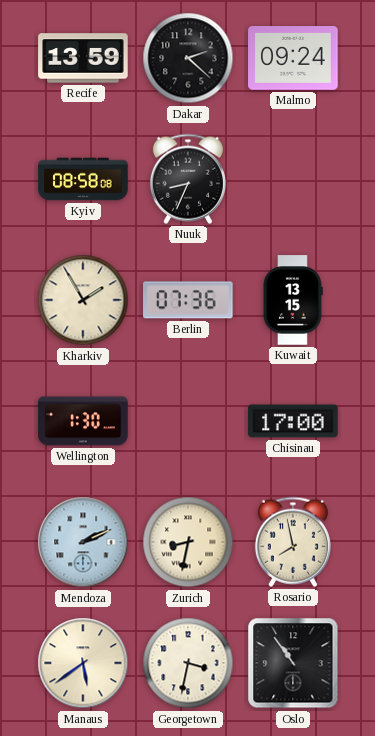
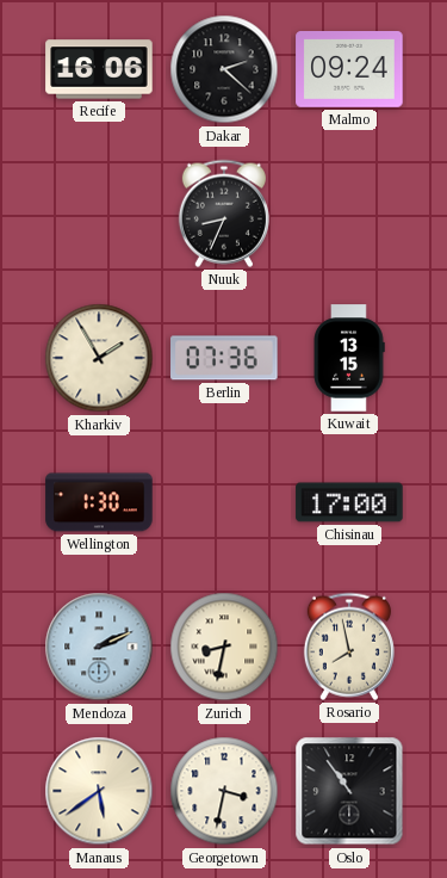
Recife: 13:59 -> 16:06
Kyiv: 08:58 -> none
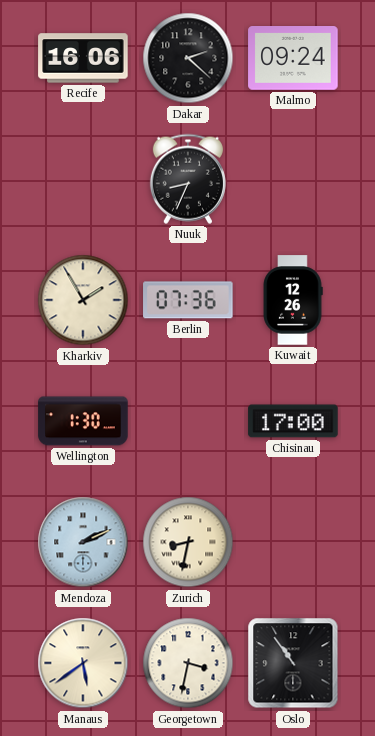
Kuwait: 13:15 -> 12:26
Rosario: 7:58 -> none
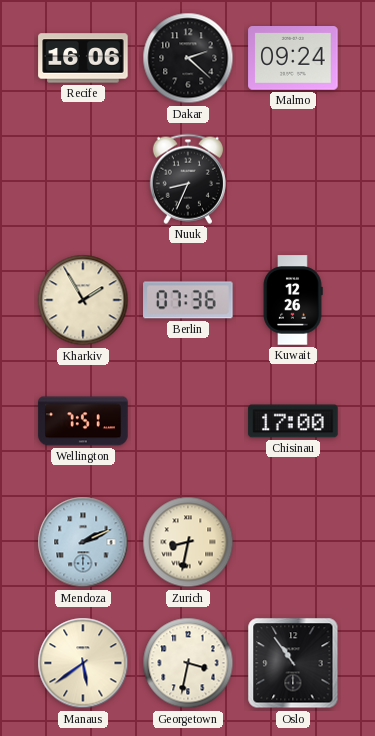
Wellington: 1:30 -> 7:51
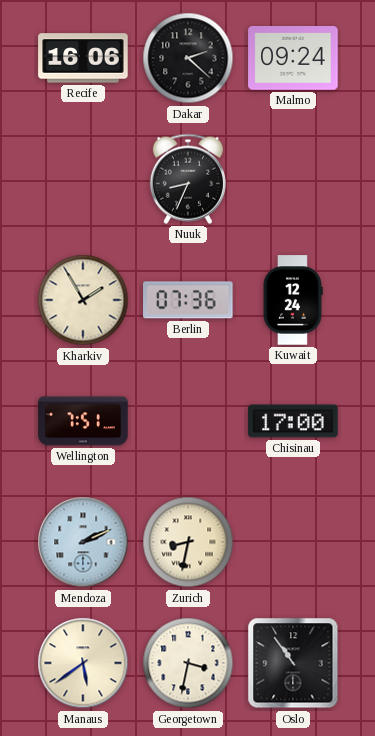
Kuwait: 12:26 -> 12:24
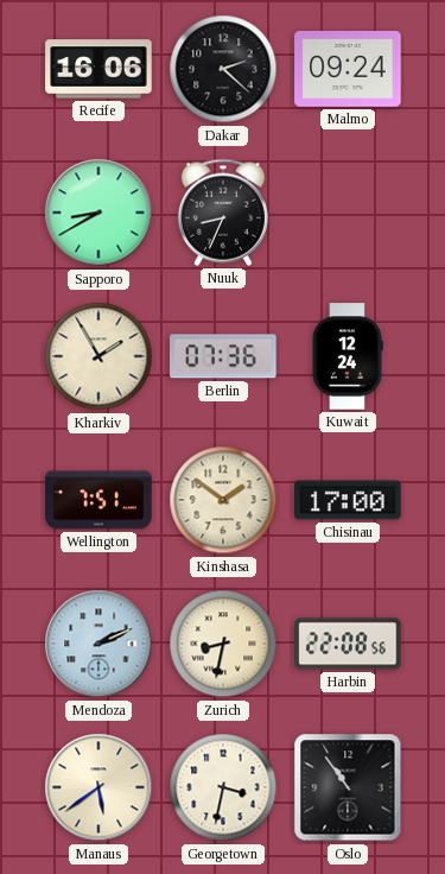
Sapporo: none -> 8:40
Kinshasa: none -> 1:51
Harbin: none -> 22:08
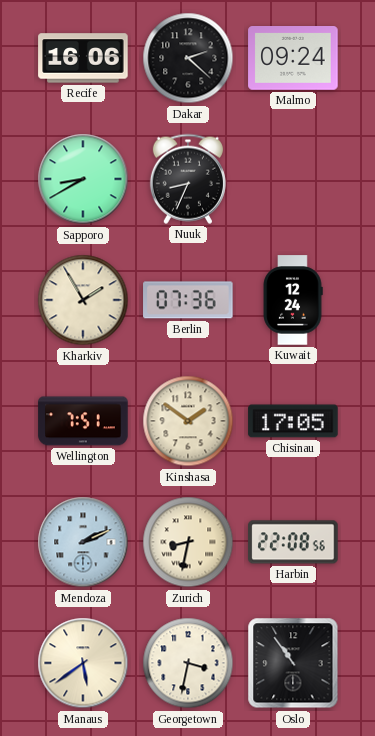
Chisinau: 17:00 -> 17:05
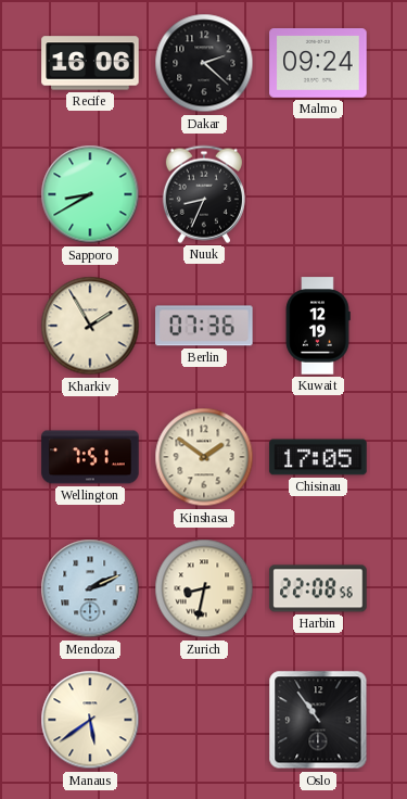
Kuwait: 12:24 -> 12:19
Georgetown: 3:32 -> none
